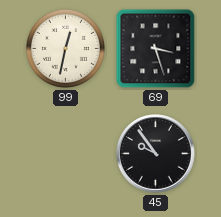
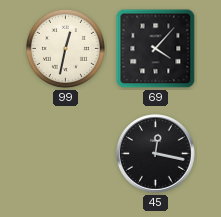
69: 3:27 -> 4:07
45: 9:54 -> 12:17
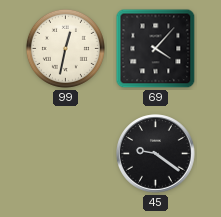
45: 12:17 -> 9:21
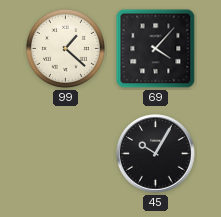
99: 12:32 -> 1:22
45: 9:21 -> 10:05
